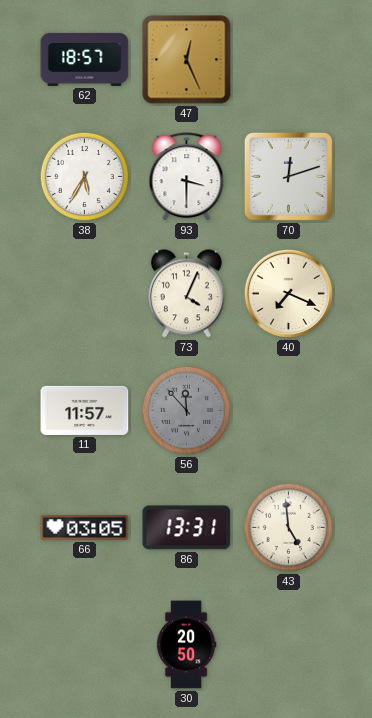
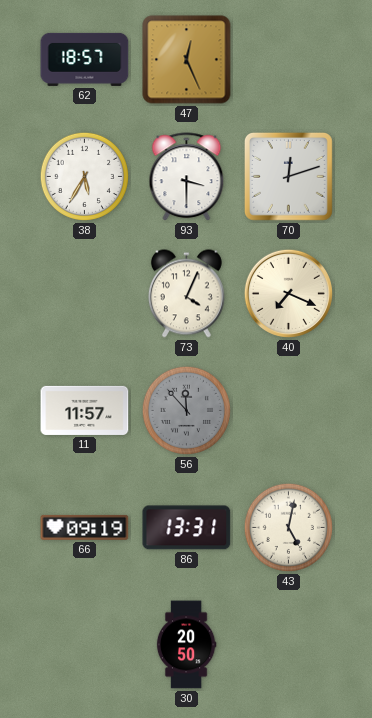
66: 03:05 -> 09:19
43: 4:59 -> 5:02
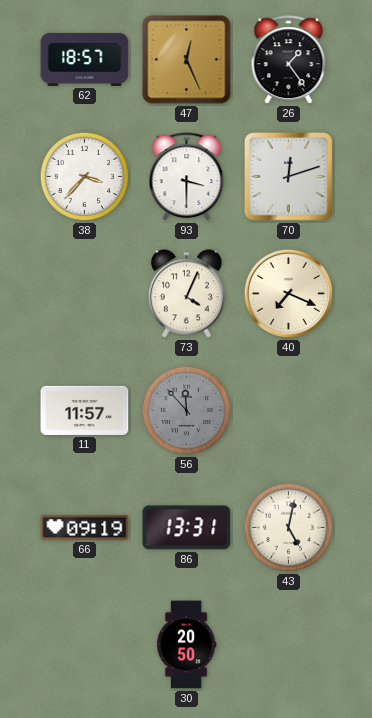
26: none -> 1:24
38: 5:35 -> 3:37
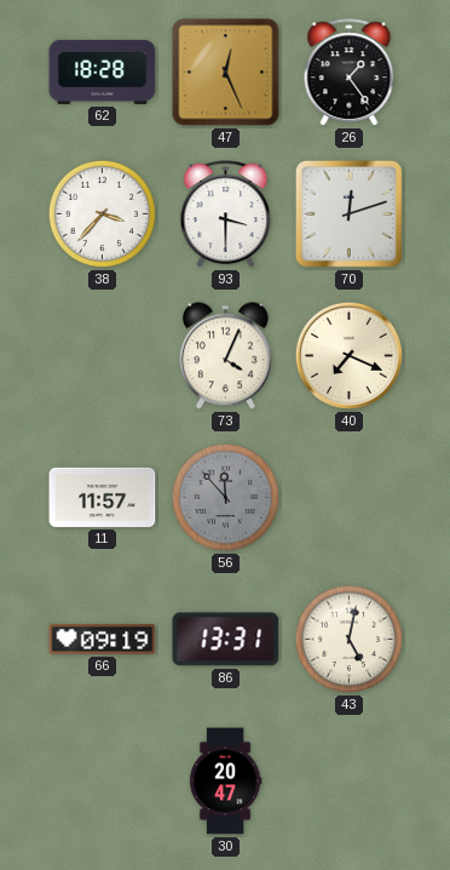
62: 18:57 -> 18:28
30: 20:50 -> 20:47
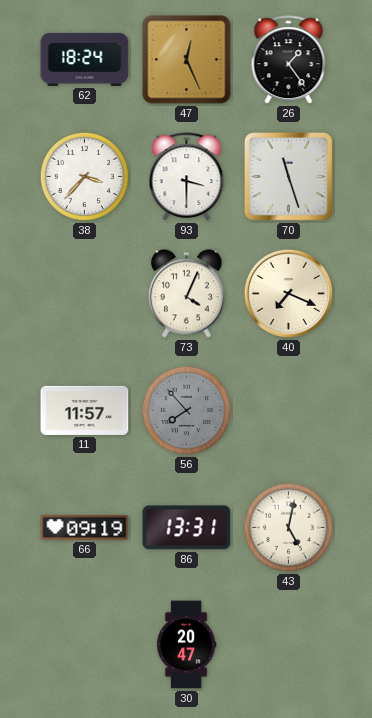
62: 18:28 -> 18:24
70: 12:12 -> 11:27
56: 11:53 -> 7:53
